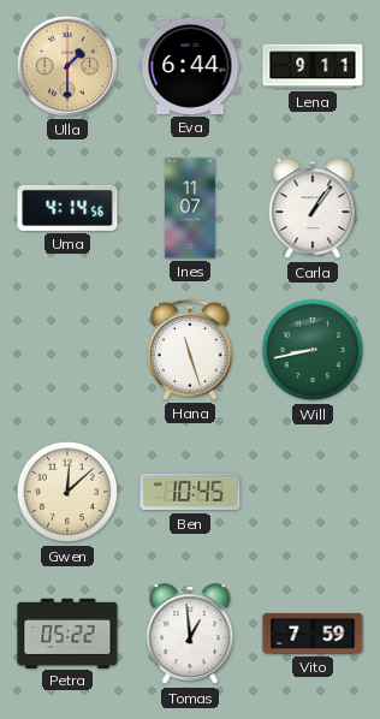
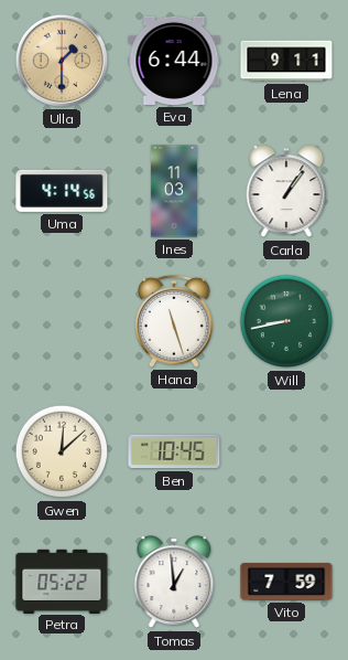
Ines: 11:07 -> 11:03
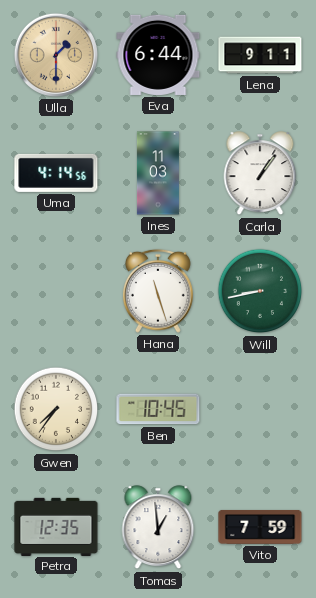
Gwen: 12:08 -> 7:36
Petra: 05:22 -> 12:35
